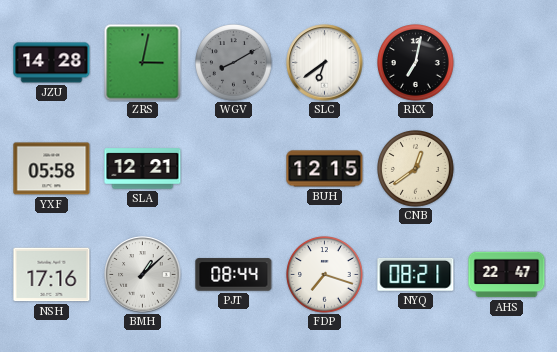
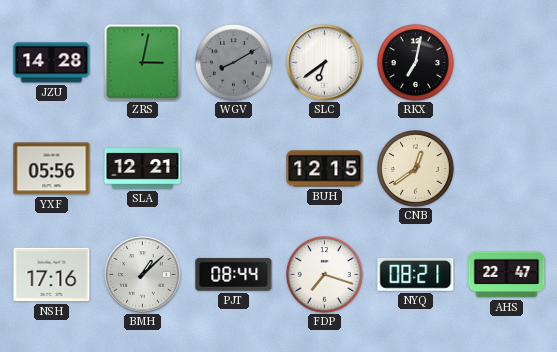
YXF: 05:58 -> 05:56
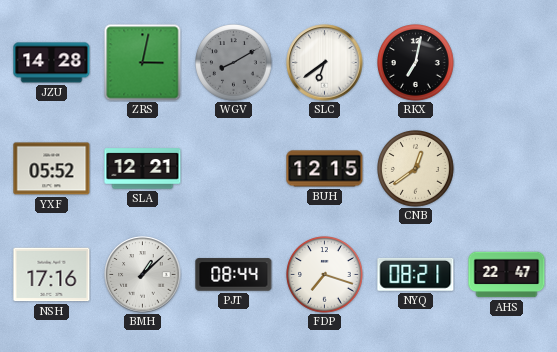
YXF: 05:56 -> 05:52
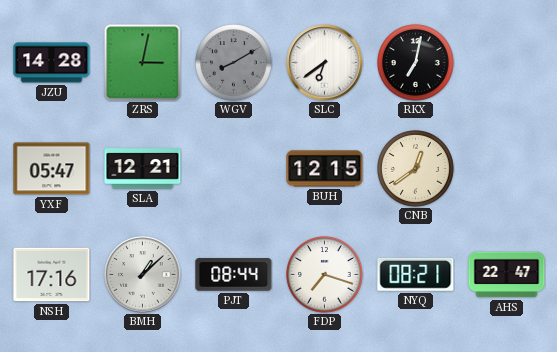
YXF: 05:52 -> 05:47
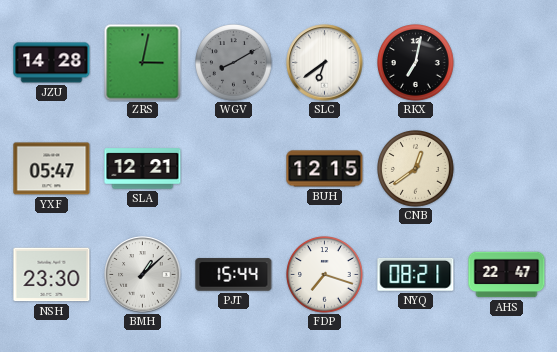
NSH: 17:16 -> 23:30
PJT: 08:44 -> 15:44
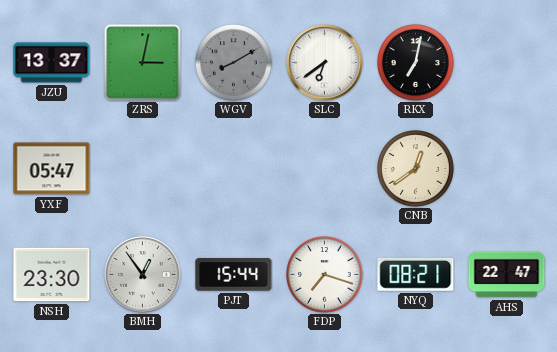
JZU: 14:28 -> 13:37
SLA: 12:21 -> none
BUH: 12:15 -> none
BMH: 1:08 -> 12:54
